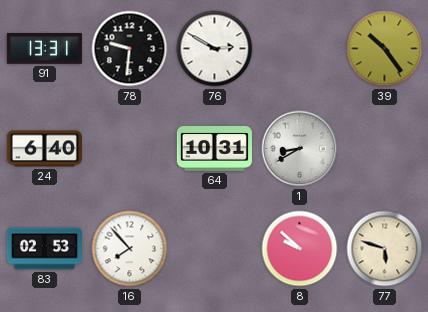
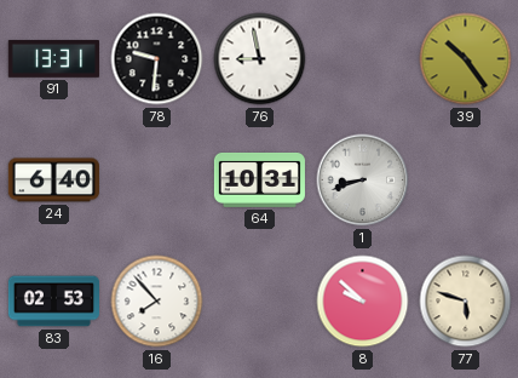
76: 2:50 -> 8:58
1: 8:40 -> 8:42
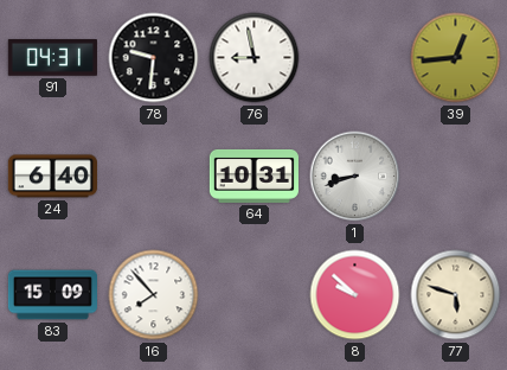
91: 13:31 -> 04:31
39: 10:24 -> 12:44
83: 02:53 -> 15:09
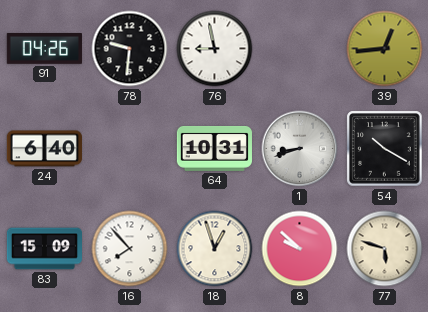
91: 04:31 -> 04:26
54: none -> 10:20
18: none -> 12:57
